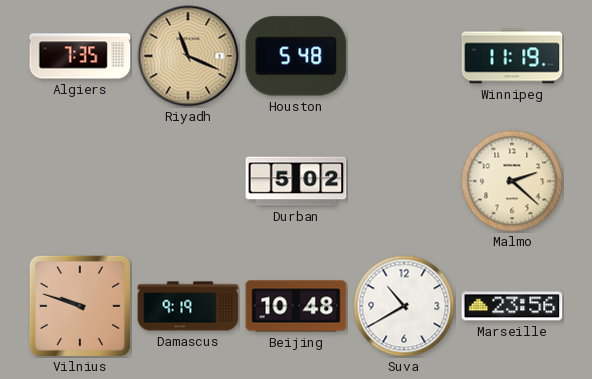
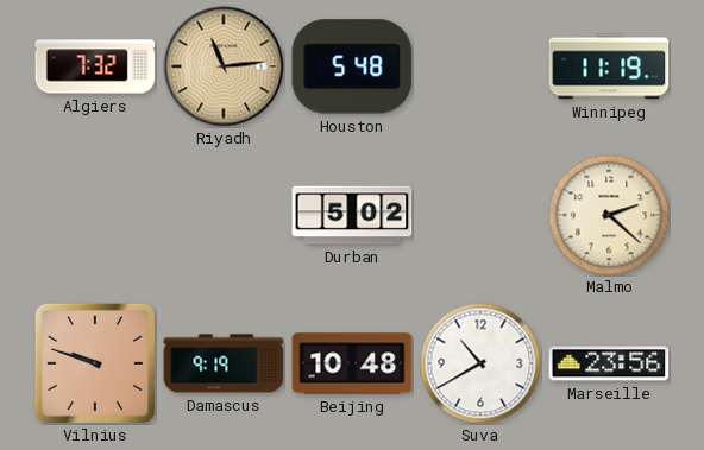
Algiers: 7:35 -> 7:32
Riyadh: 11:19 -> 11:14
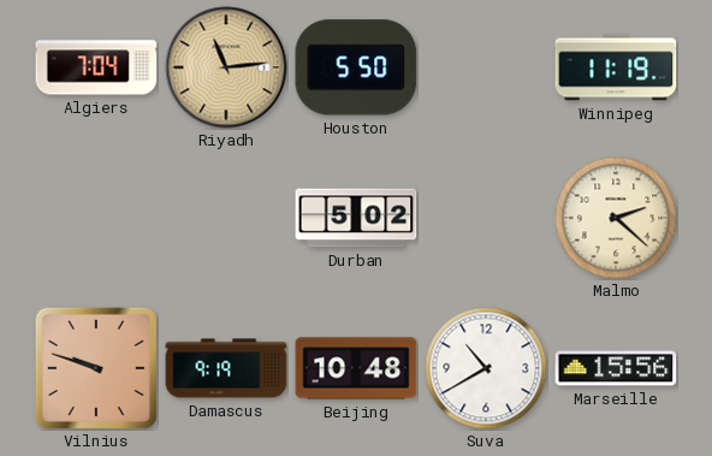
Algiers: 7:32 -> 7:04
Houston: 5:48 -> 5:50
Marseille: 23:56 -> 15:56
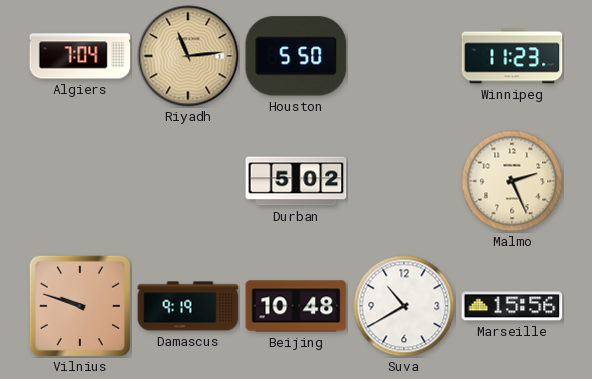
Winnipeg: 11:19 -> 11:23
Malmo: 2:22 -> 2:26
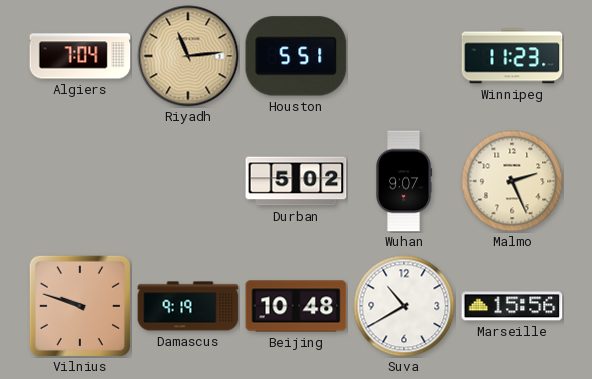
Houston: 5:50 -> 5:51
Wuhan: none -> 9:07
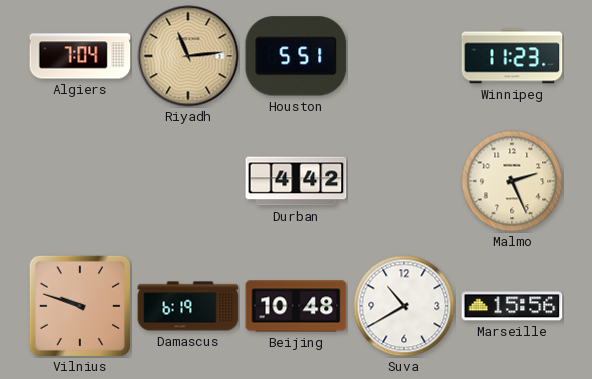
Durban: 5:02 -> 4:42
Wuhan: 9:07 -> none
Damascus: 9:19 -> 6:19
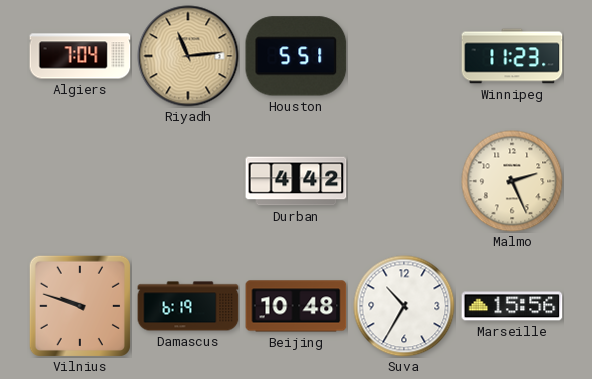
Suva: 10:40 -> 10:35
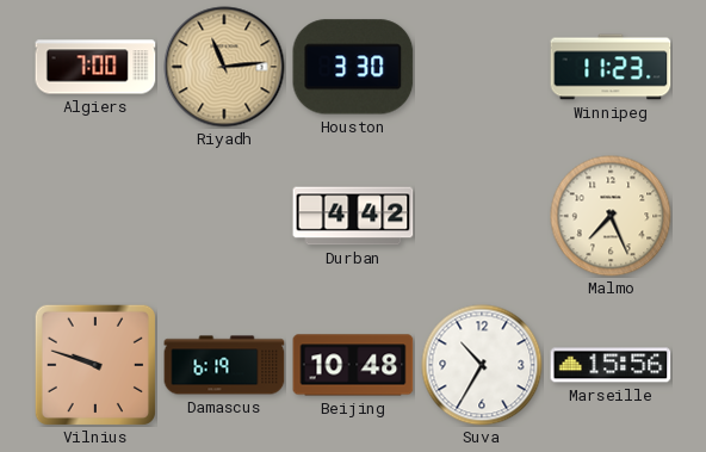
Algiers: 7:04 -> 7:00
Houston: 5:51 -> 3:30
Malmo: 2:26 -> 7:26
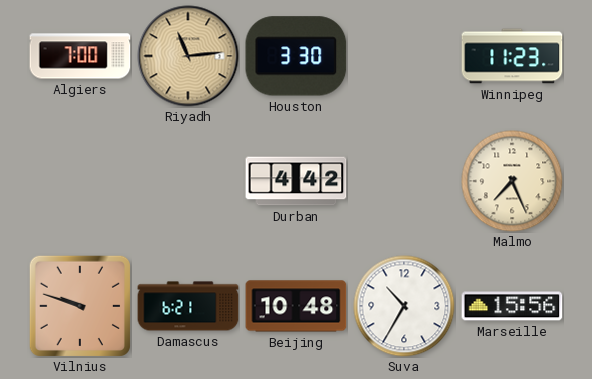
Damascus: 6:19 -> 6:21
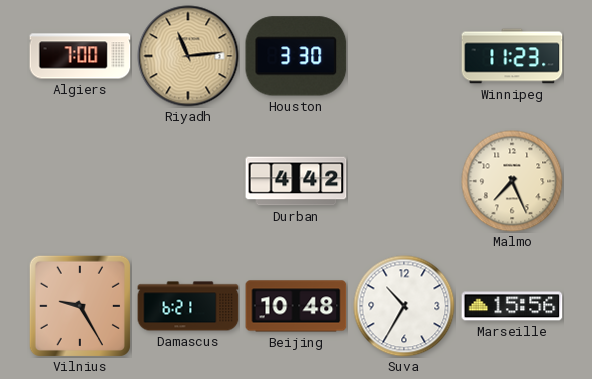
Vilnius: 9:48 -> 9:25
